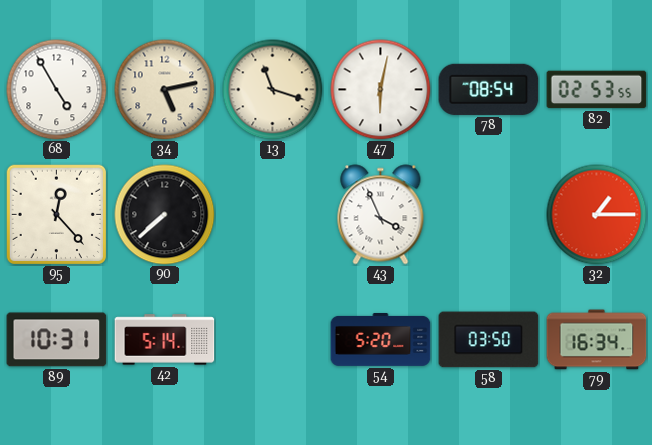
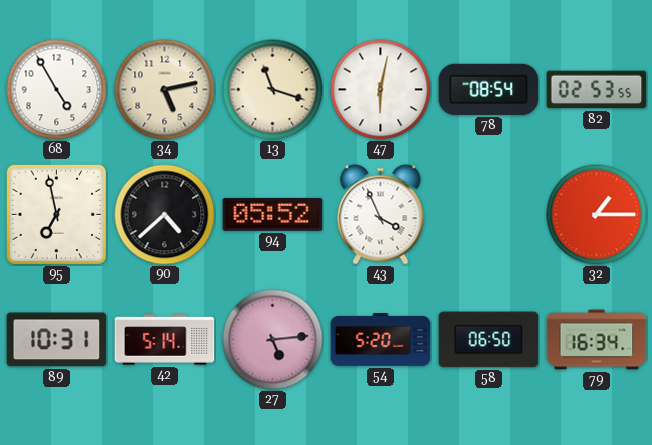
95: 12:23 -> 6:58
90: 7:38 -> 4:38
94: none -> 05:52
27: none -> 5:14
58: 03:50 -> 06:50
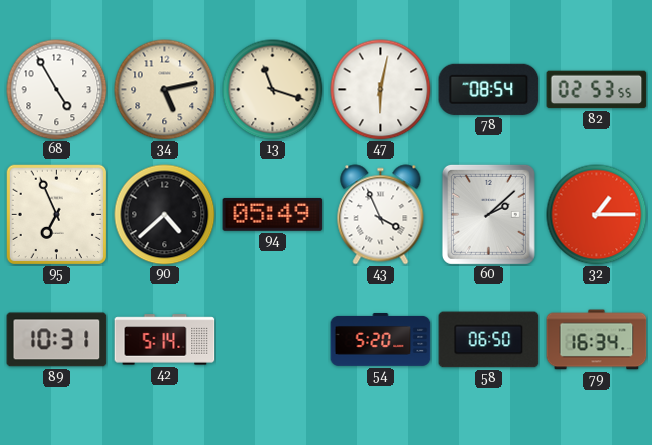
95: 6:58 -> 6:56
94: 05:52 -> 05:49
60: none -> 2:08
27: 5:14 -> none
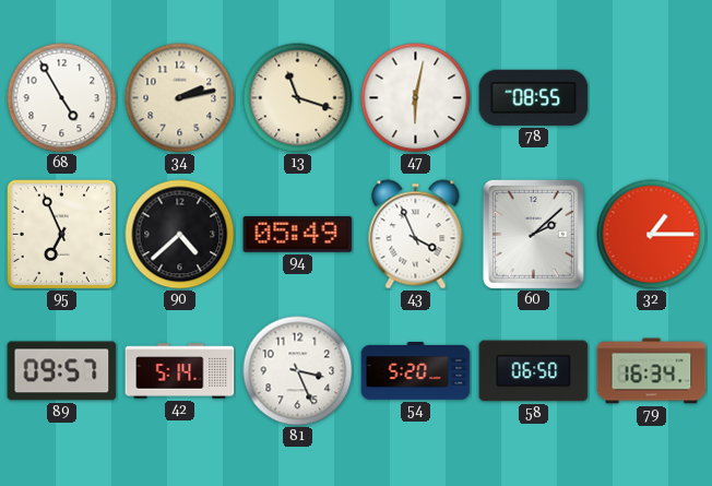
34: 5:13 -> 2:13
78: 08:54 -> 08:55
82: 02:53 -> none
89: 10:31 -> 09:57
81: none -> 3:26
